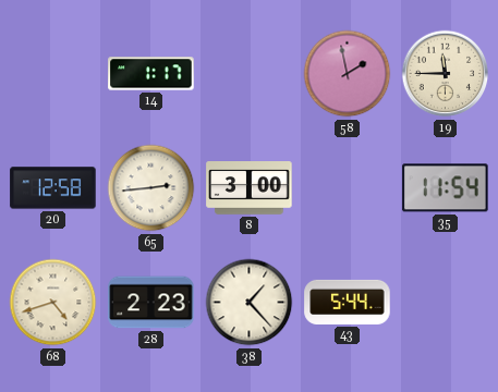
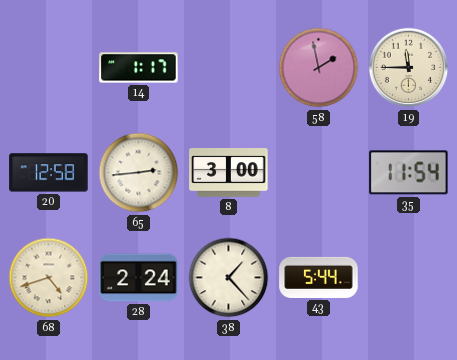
28: 2:23 -> 2:24
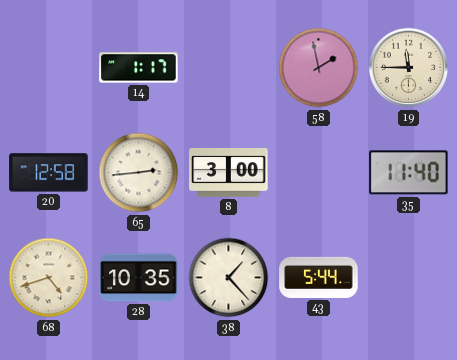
35: 11:54 -> 11:40
28: 2:24 -> 10:35
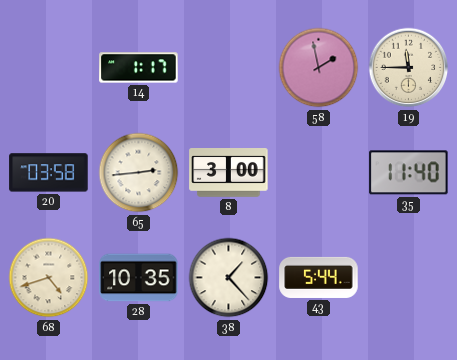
20: 12:58 -> 03:58
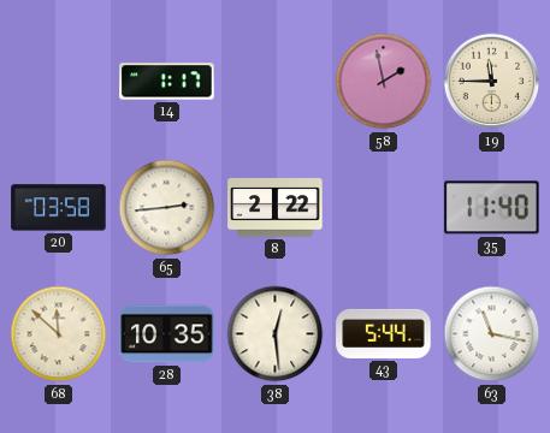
8: 3:00 -> 2:22
68: 4:42 -> 11:52
38: 1:23 -> 12:29
63: none -> 11:17
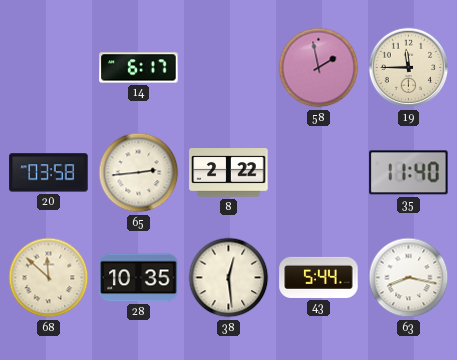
14: 1:17 -> 6:17
63: 11:17 -> 8:17
